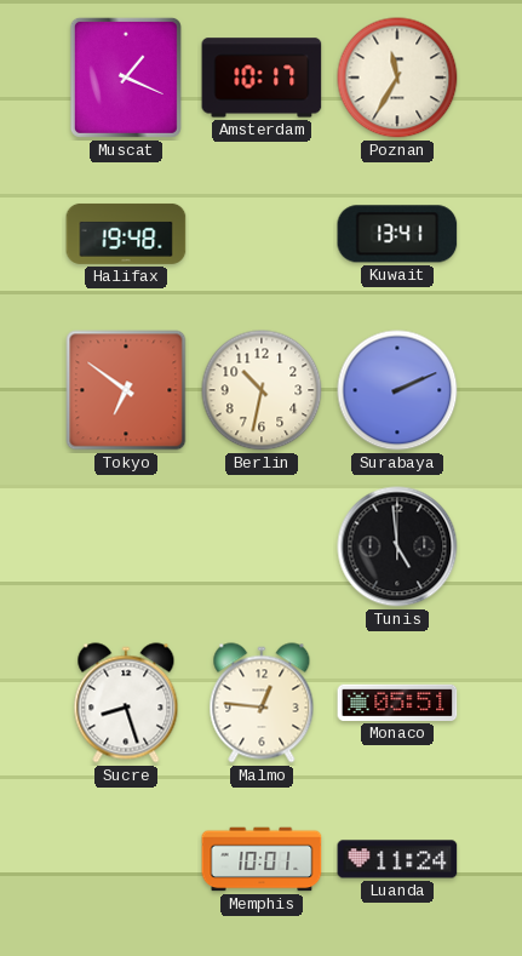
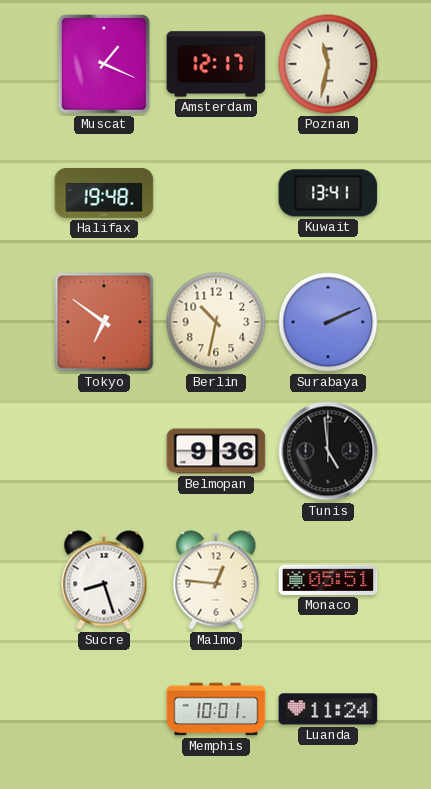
Amsterdam: 10:17 -> 12:17
Poznan: 11:35 -> 11:32
Belmopan: none -> 9:36
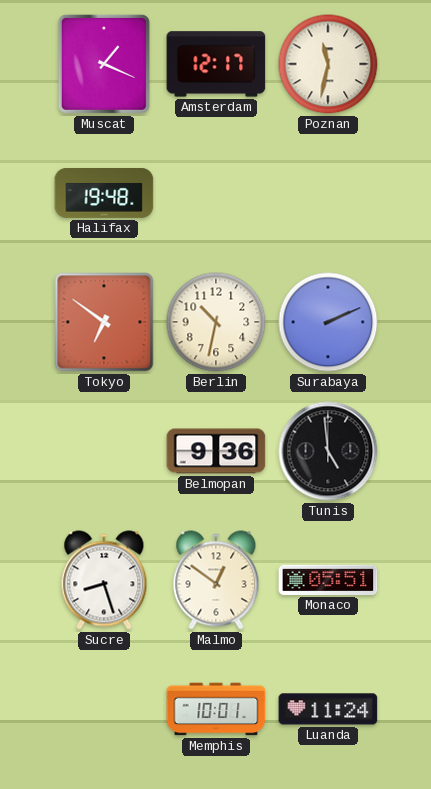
Kuwait: 13:41 -> none
Malmo: 12:46 -> 12:51
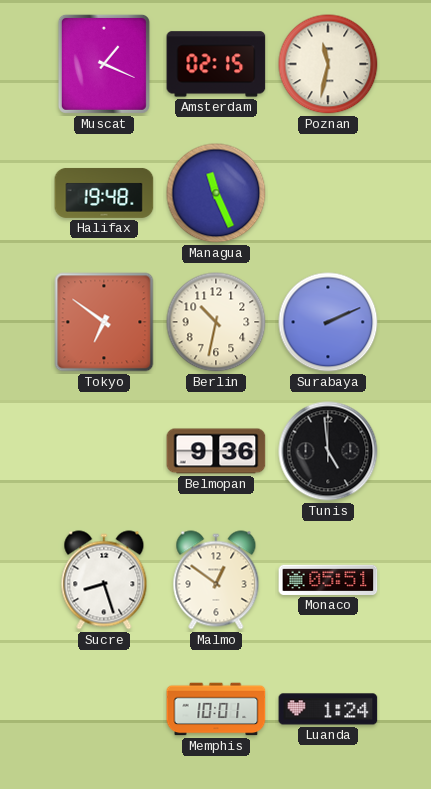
Amsterdam: 12:17 -> 02:15
Managua: none -> 11:26
Luanda: 11:24 -> 1:24
